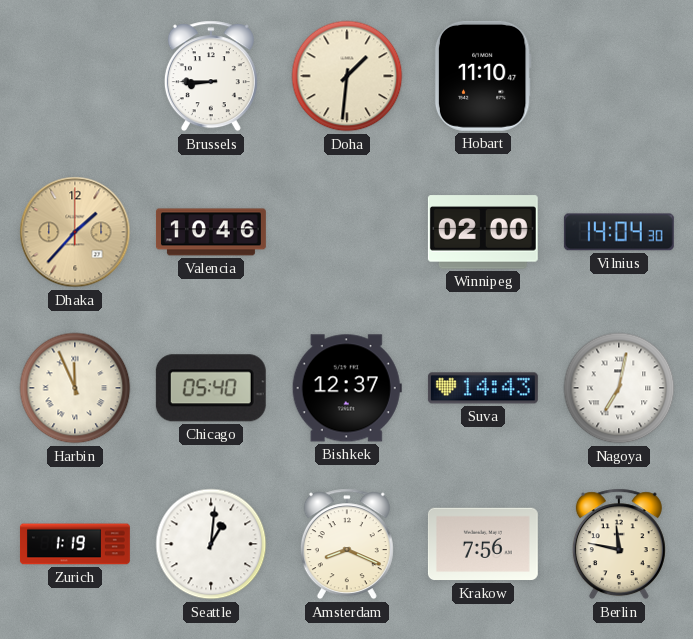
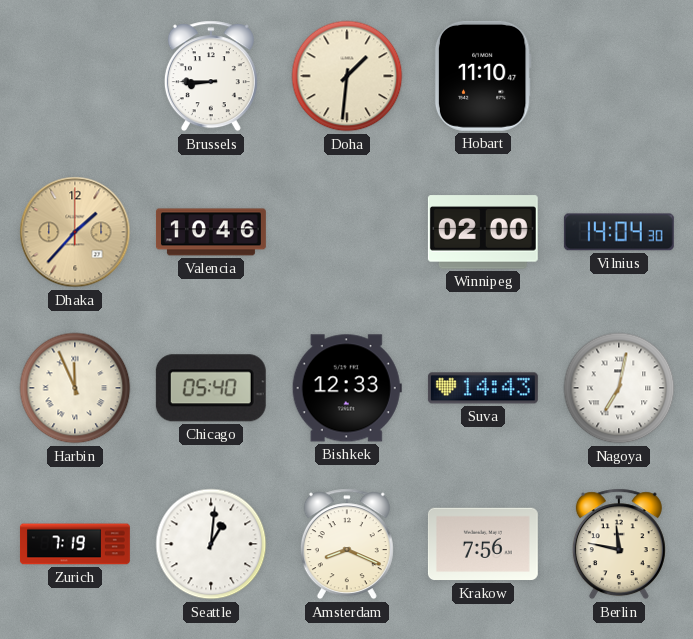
Bishkek: 12:37 -> 12:33
Zurich: 1:19 -> 7:19
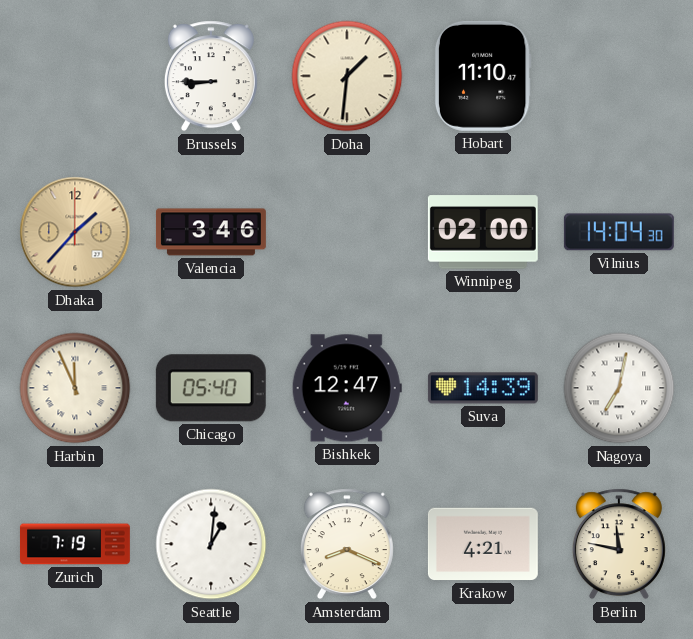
Valencia: 10:46 -> 3:46
Bishkek: 12:33 -> 12:47
Suva: 14:43 -> 14:39
Krakow: 7:56 -> 4:21
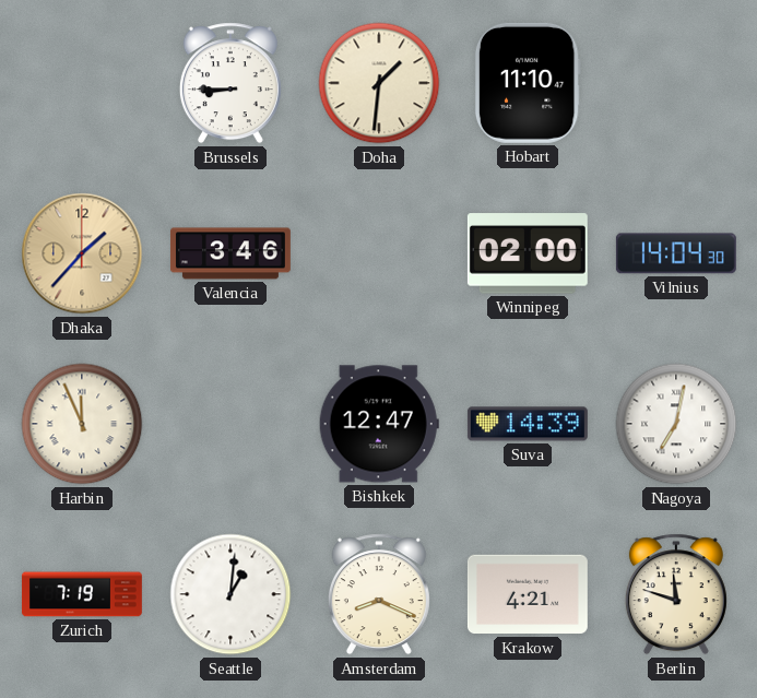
Chicago: 05:40 -> none
Berlin: 11:47 -> 11:48
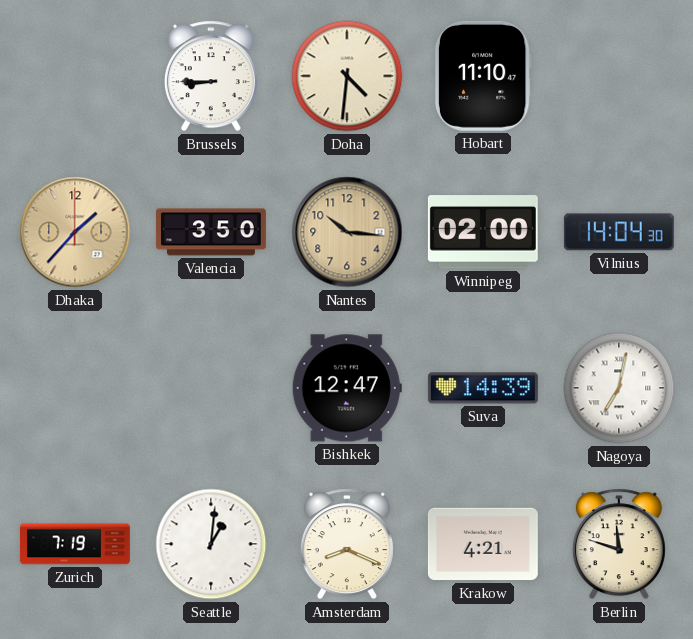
Doha: 1:31 -> 4:31
Valencia: 3:46 -> 3:50
Nantes: none -> 10:16
Harbin: 11:56 -> none
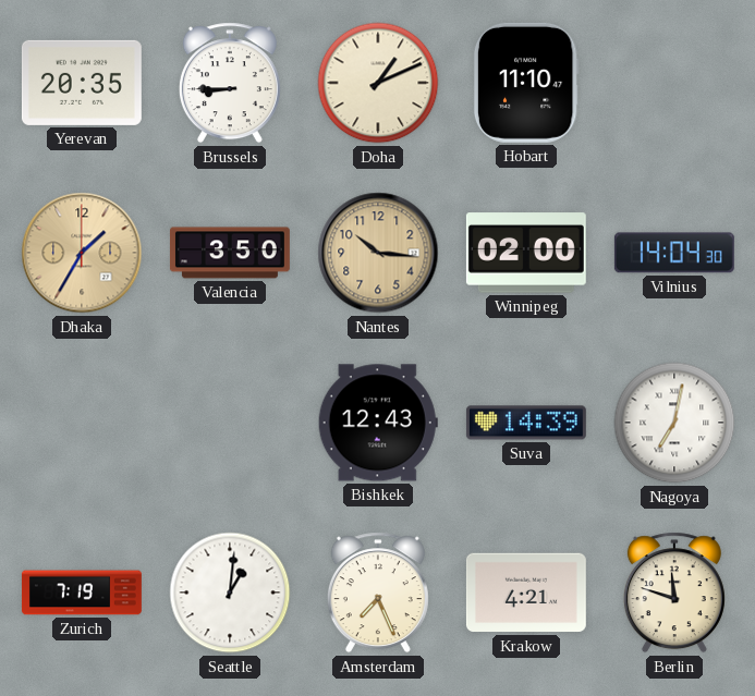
Yerevan: none -> 20:35
Doha: 4:31 -> 1:11
Dhaka: 1:37 -> 1:35
Bishkek: 12:47 -> 12:43
Amsterdam: 8:19 -> 7:26
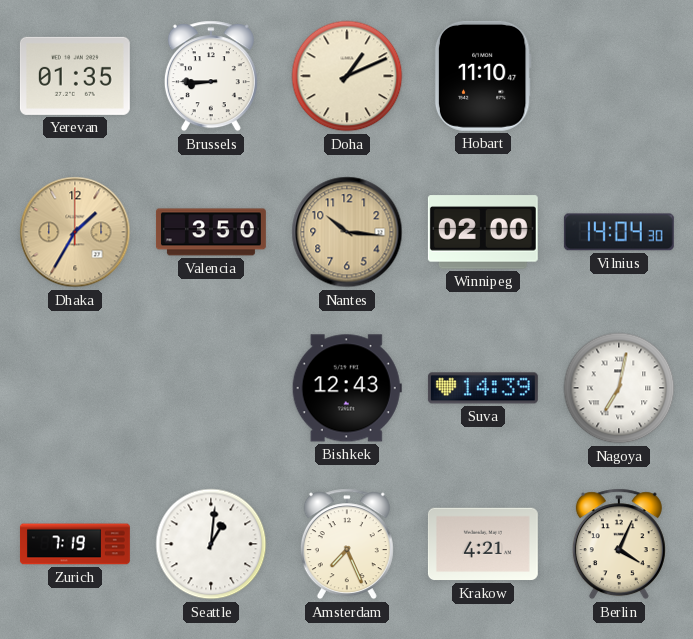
Yerevan: 20:35 -> 01:35
Berlin: 11:48 -> 4:04
